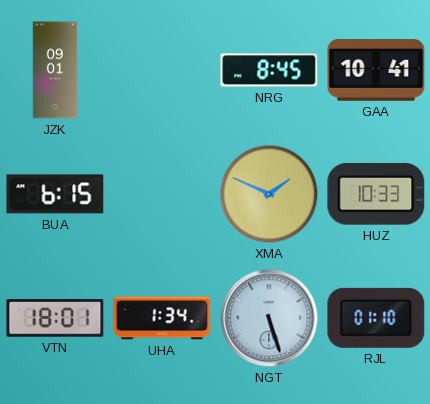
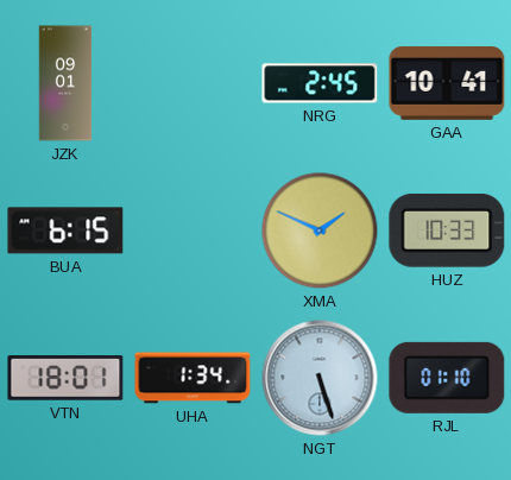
NRG: 8:45 -> 2:45
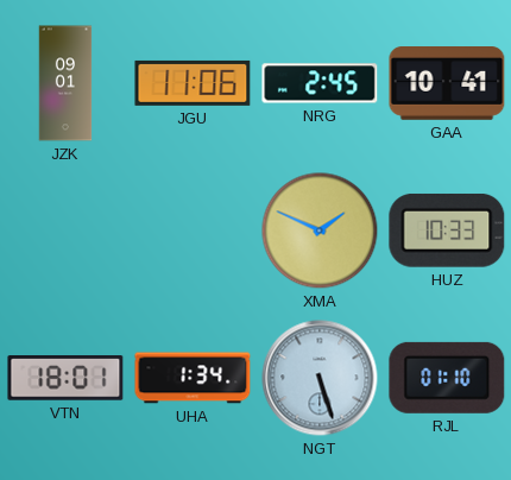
JGU: none -> 11:06
BUA: 6:15 -> none
